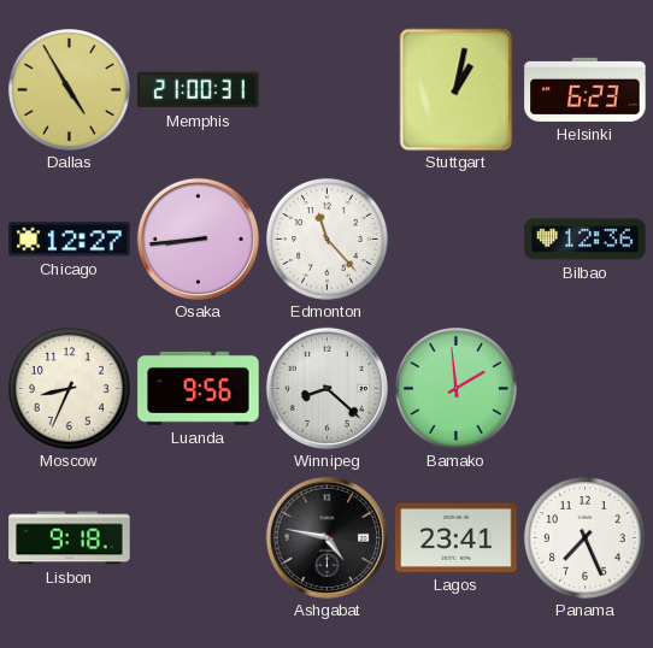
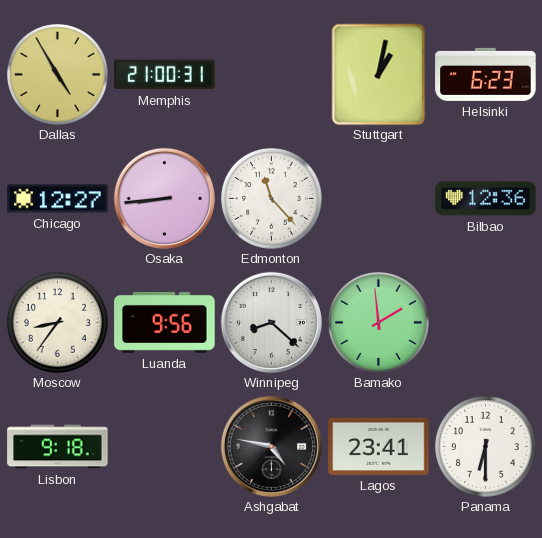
Moscow: 8:34 -> 8:36
Panama: 7:26 -> 6:30
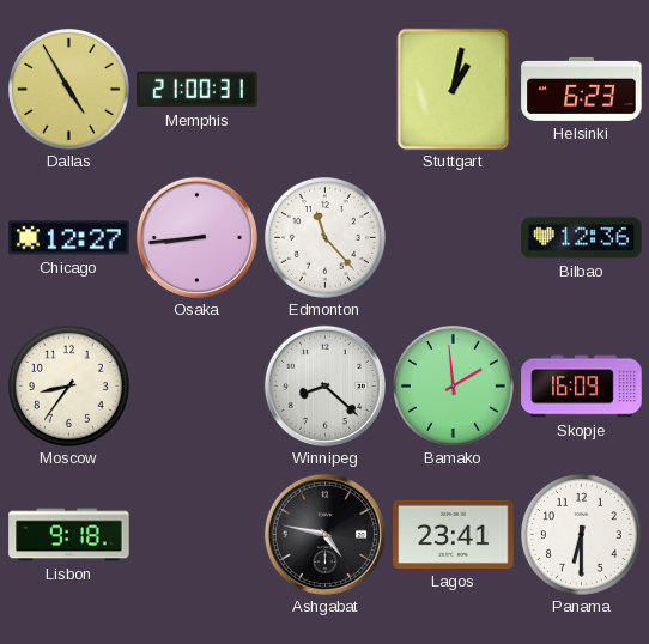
Luanda: 9:56 -> none
Skopje: none -> 16:09
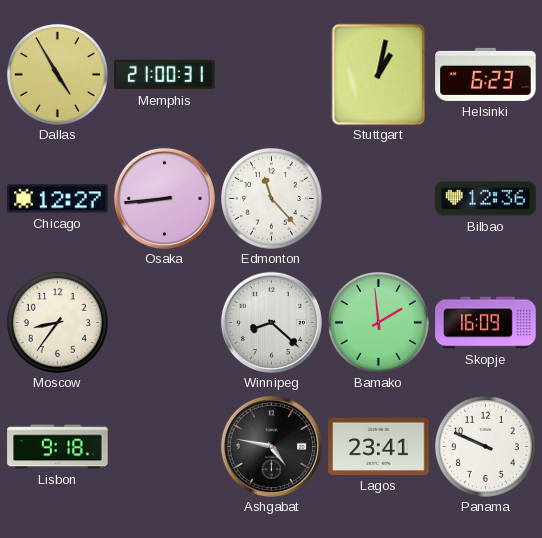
Panama: 6:30 -> 9:49
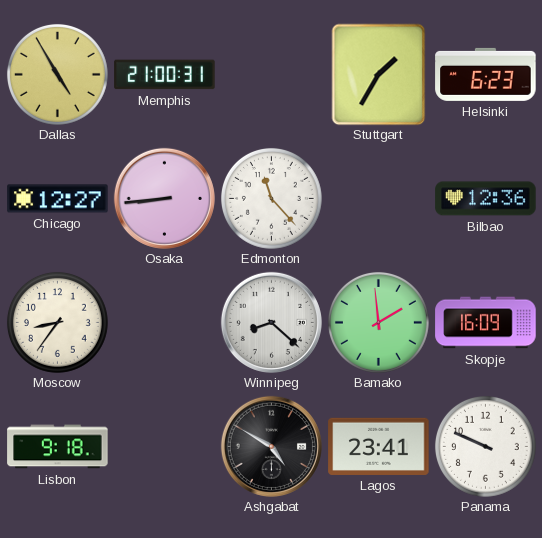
Stuttgart: 1:02 -> 1:35
Ashgabat: 4:47 -> 4:50
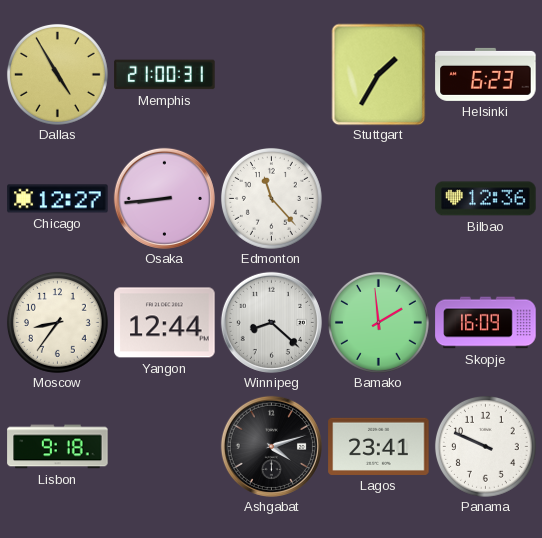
Yangon: none -> 12:44
Ashgabat: 4:50 -> 4:12
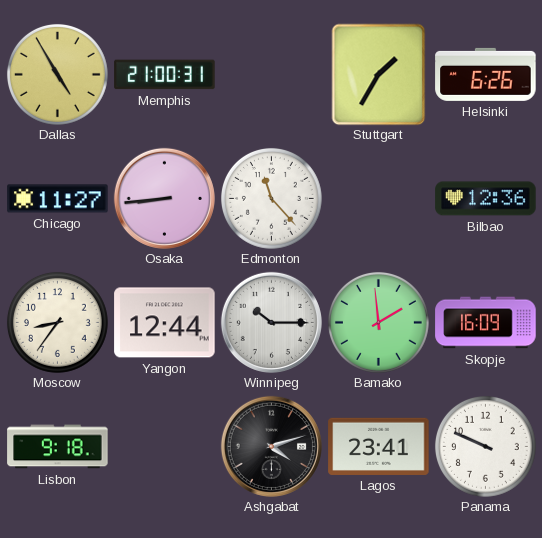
Helsinki: 6:23 -> 6:26
Chicago: 12:27 -> 11:27
Winnipeg: 8:22 -> 10:15
